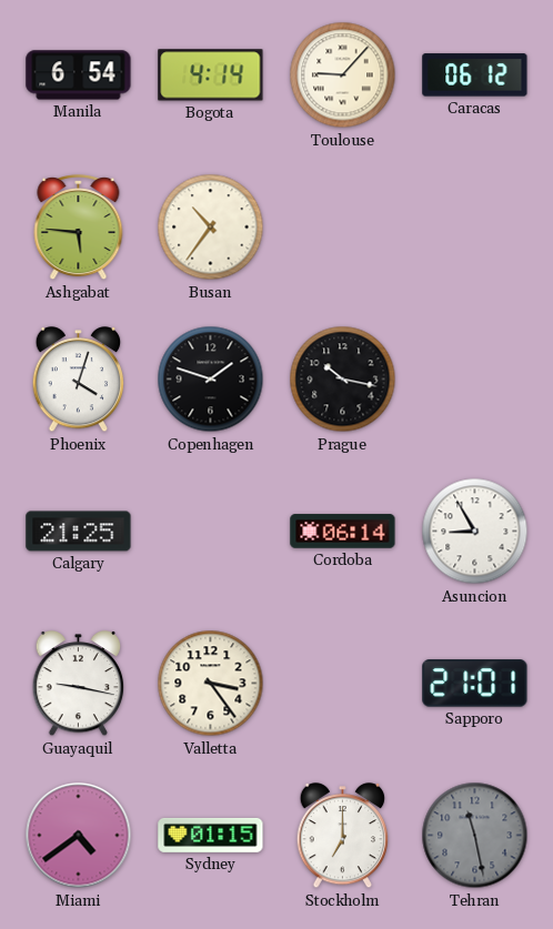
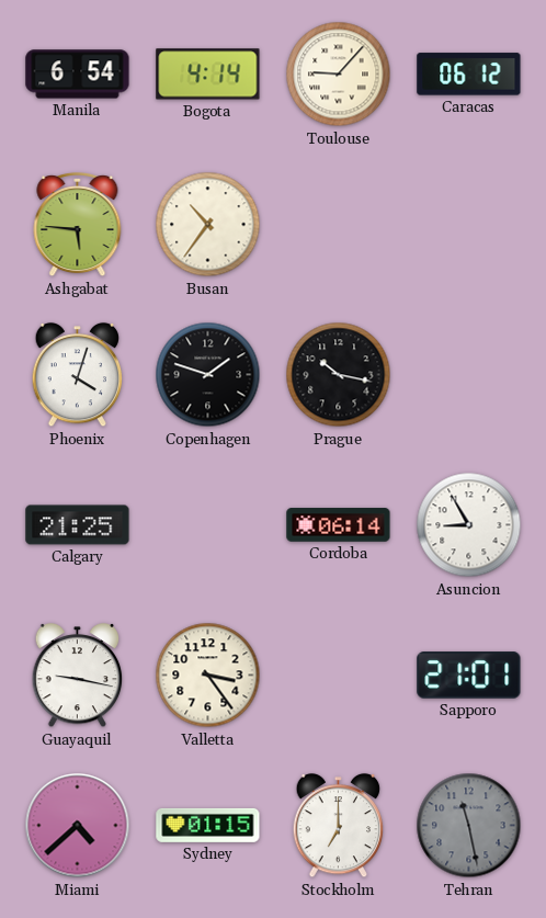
Miami: 4:39 -> 4:38
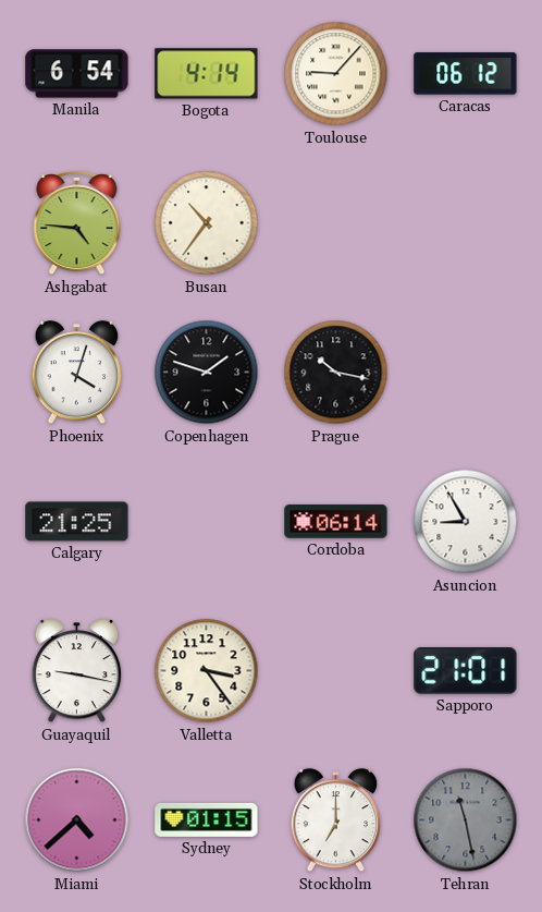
Ashgabat: 5:46 -> 4:46
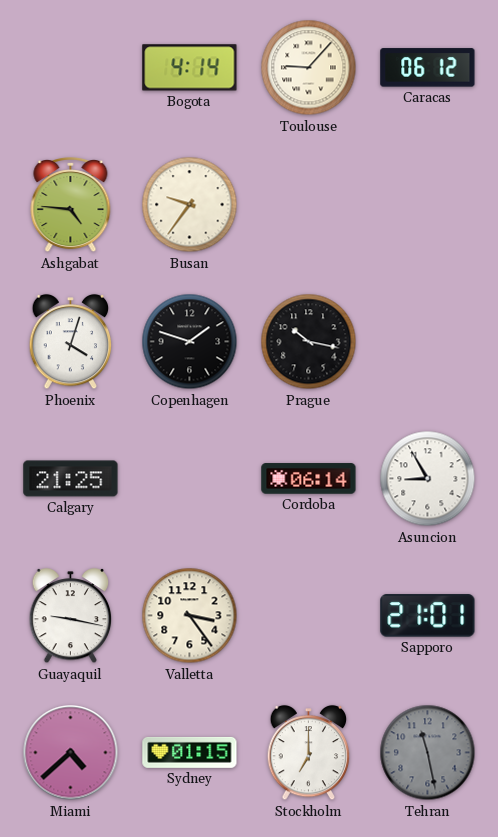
Manila: 6:54 -> none
Busan: 10:36 -> 9:36
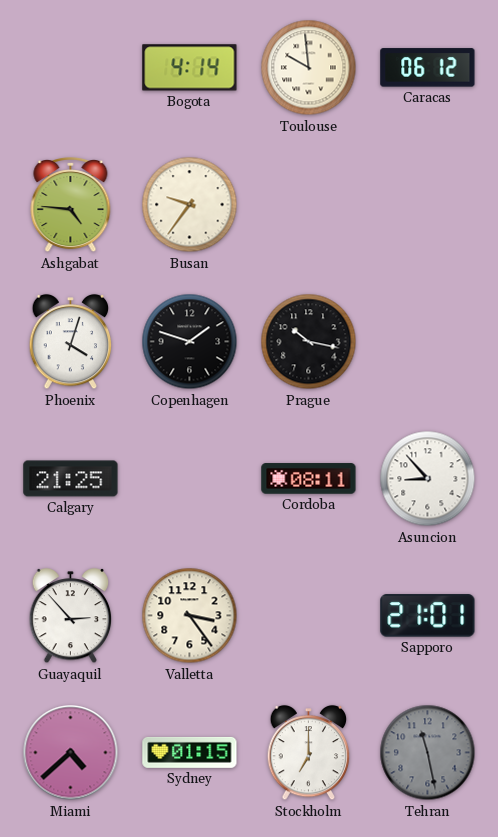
Toulouse: 9:07 -> 9:59
Cordoba: 06:14 -> 08:11
Asuncion: 8:55 -> 8:53
Guayaquil: 9:17 -> 2:53
